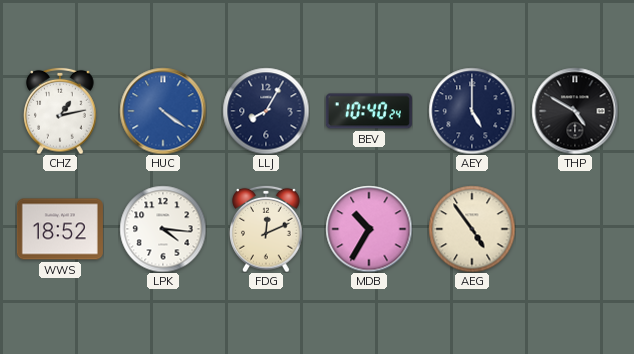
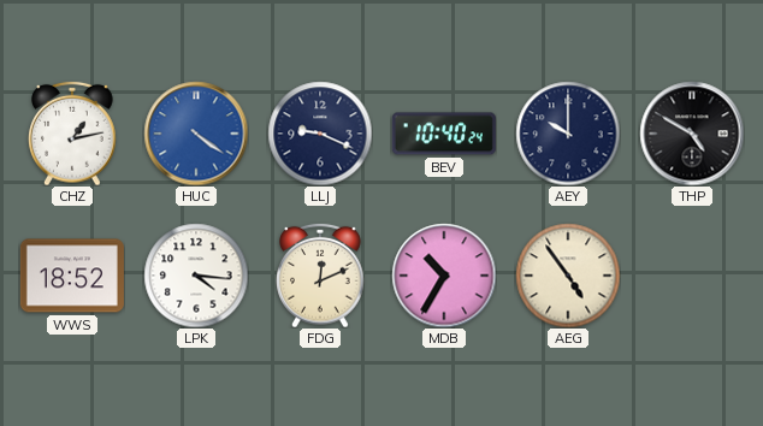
LLJ: 8:05 -> 9:19
AEY: 5:00 -> 10:00
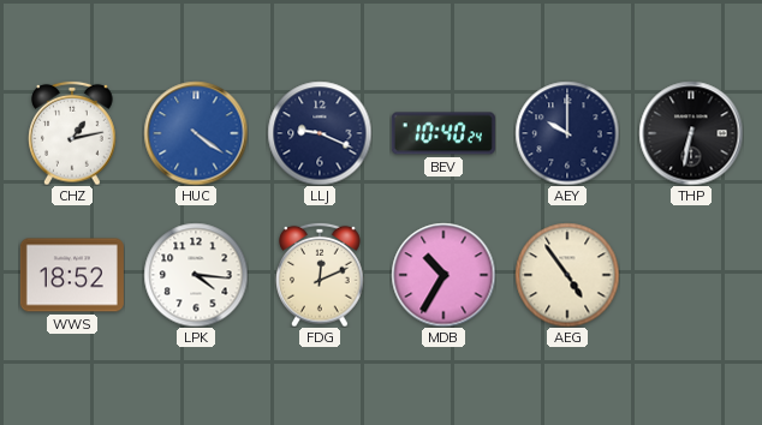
THP: 4:50 -> 6:32
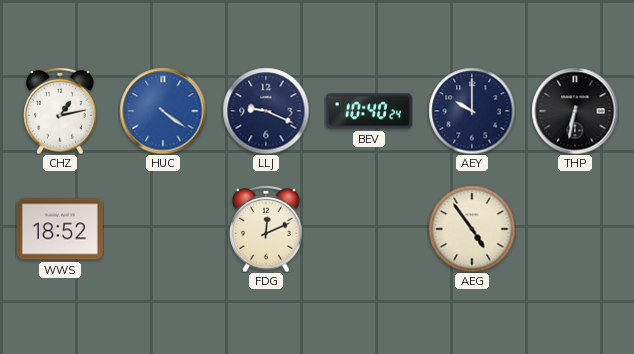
LPK: 4:16 -> none
MDB: 10:35 -> none
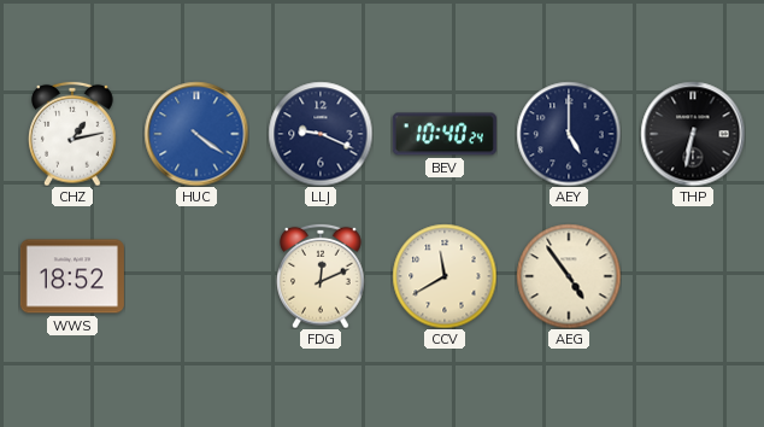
AEY: 10:00 -> 5:00
CCV: none -> 11:40
